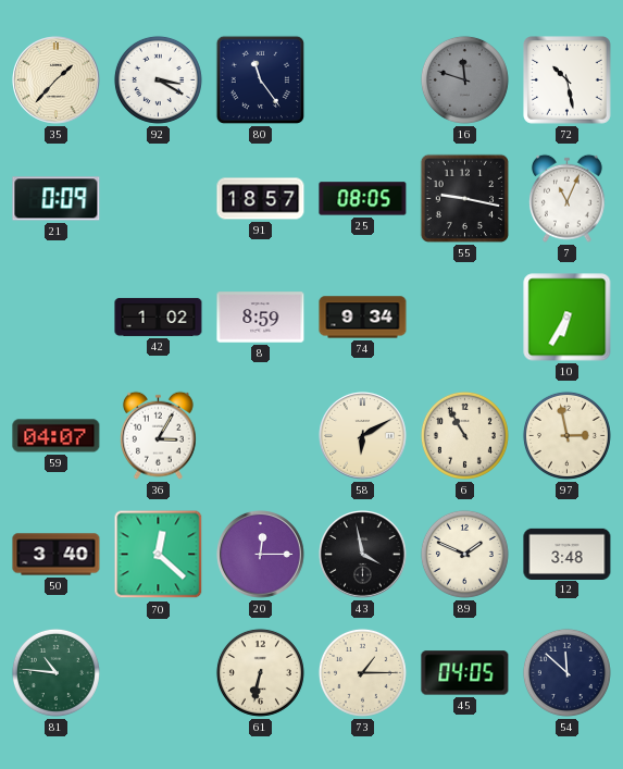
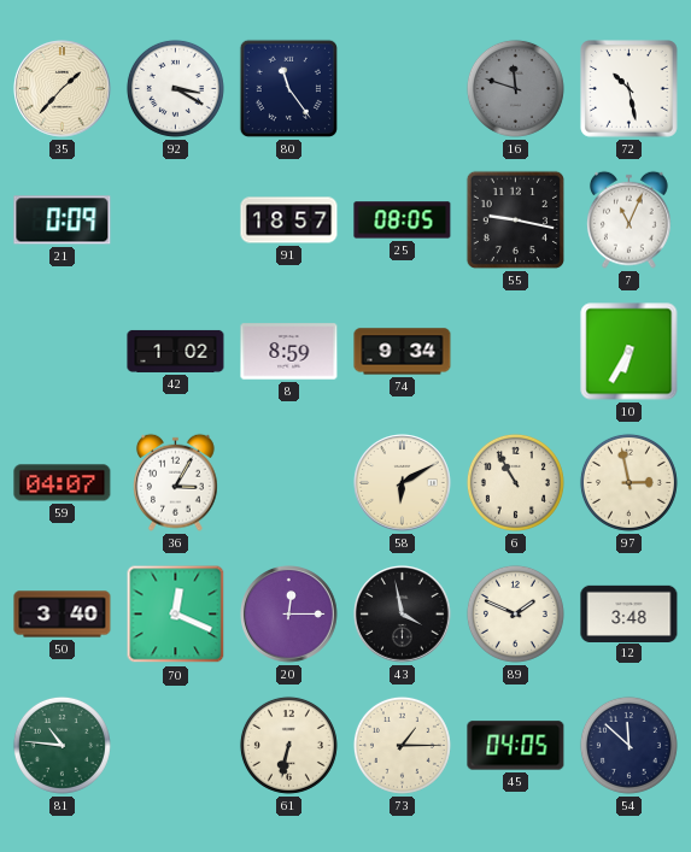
70: 12:22 -> 12:19
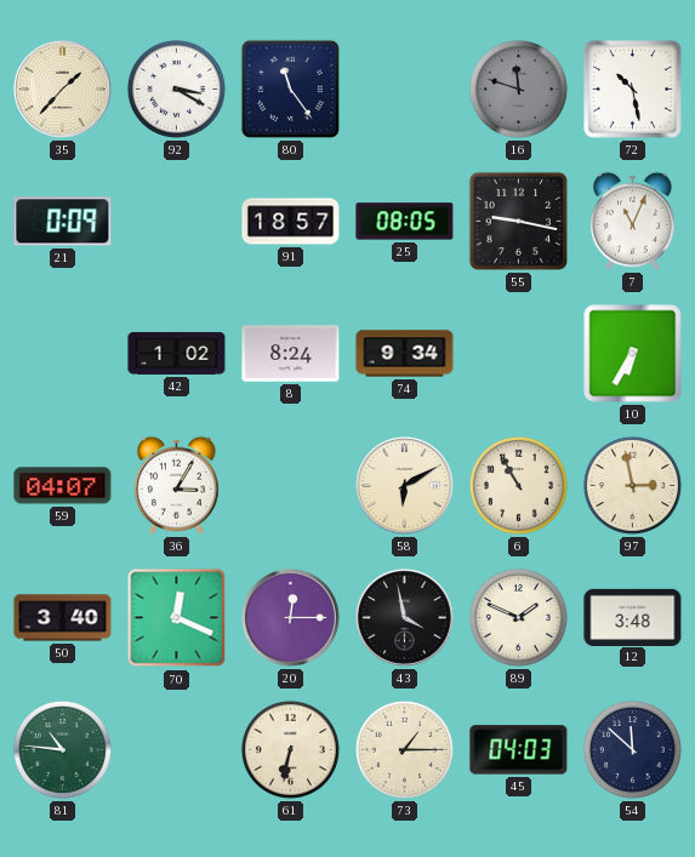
8: 8:59 -> 8:24
45: 04:05 -> 04:03
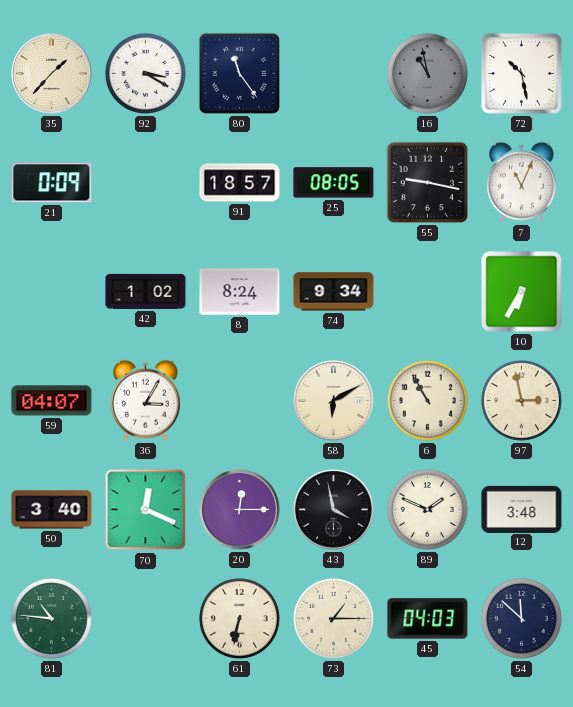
16: 11:48 -> 10:58
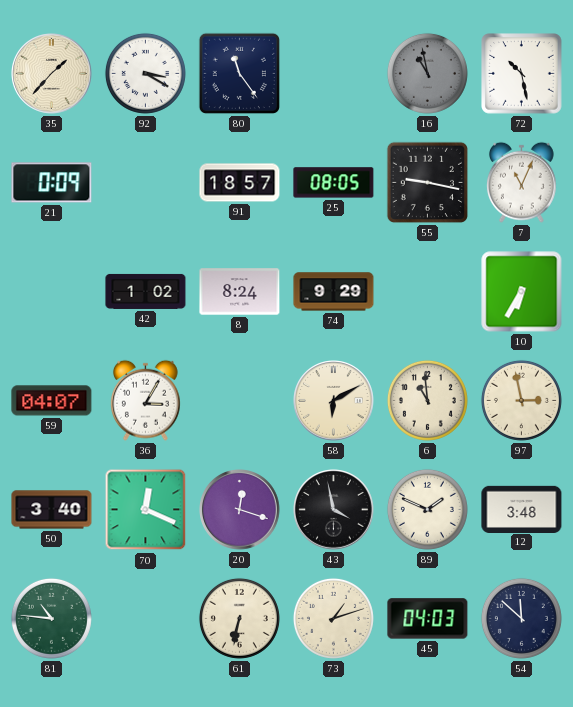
74: 9:34 -> 9:29
6: 10:55 -> 10:59
20: 12:15 -> 12:18
73: 1:15 -> 1:12
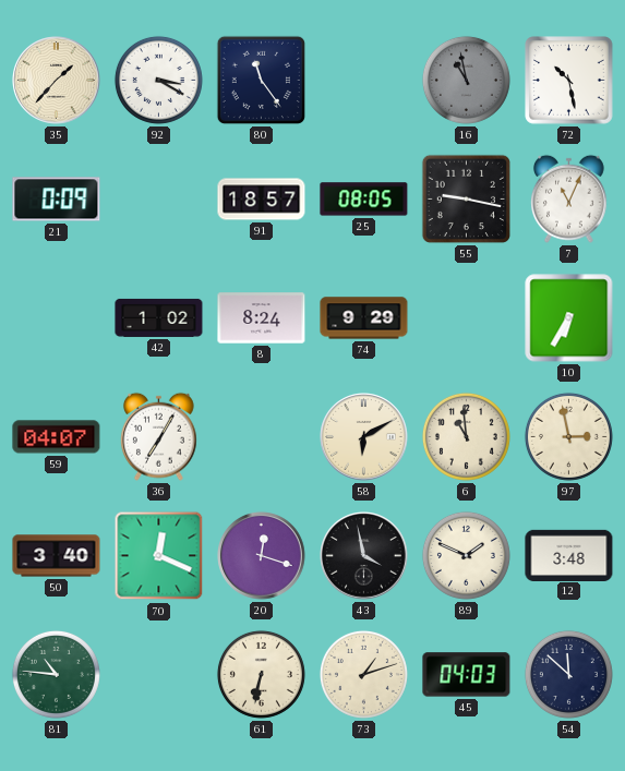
36: 3:05 -> 7:05
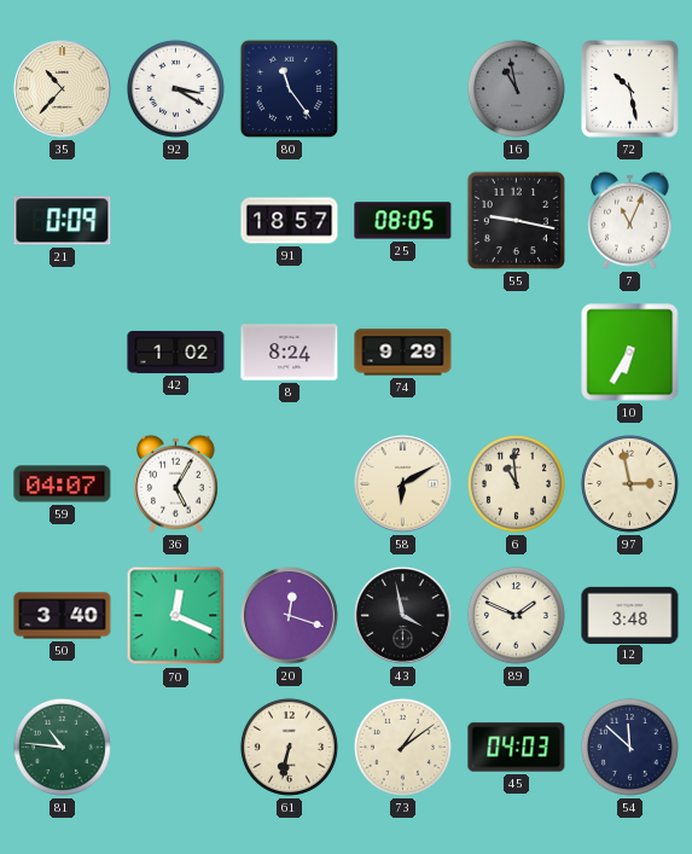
35: 1:37 -> 10:37
36: 7:05 -> 5:05
73: 1:12 -> 1:09
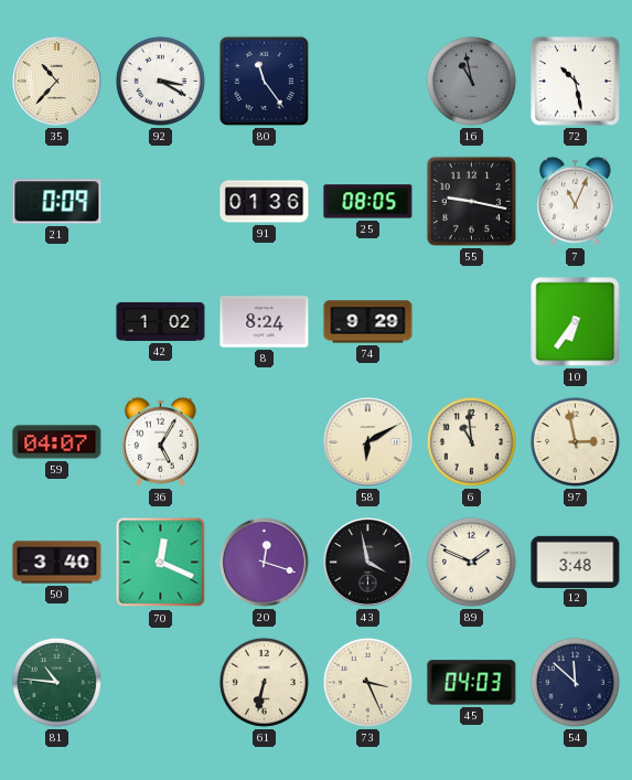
91: 18:57 -> 01:36
10: 6:35 -> 6:36
73: 1:09 -> 3:26
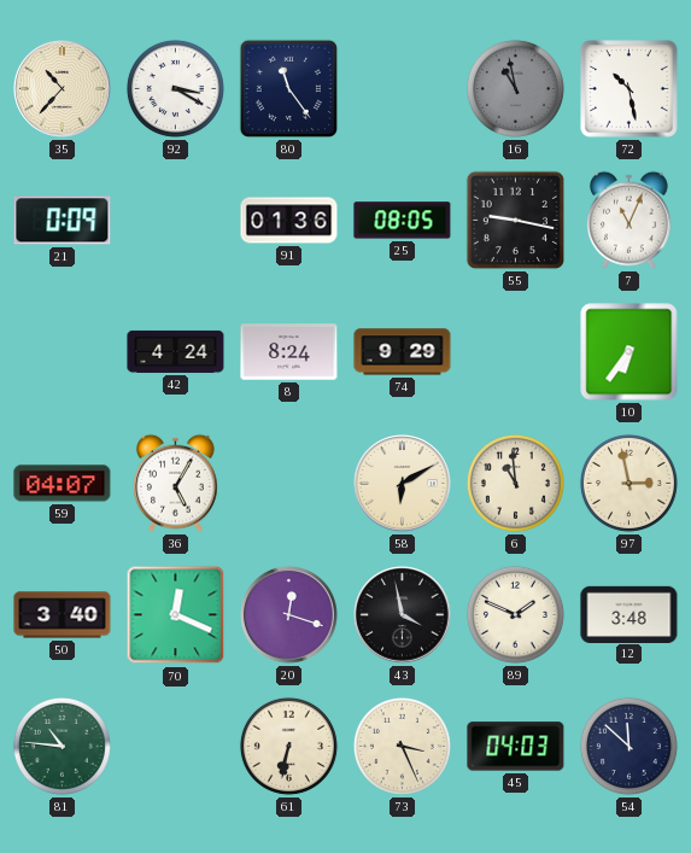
42: 1:02 -> 4:24
